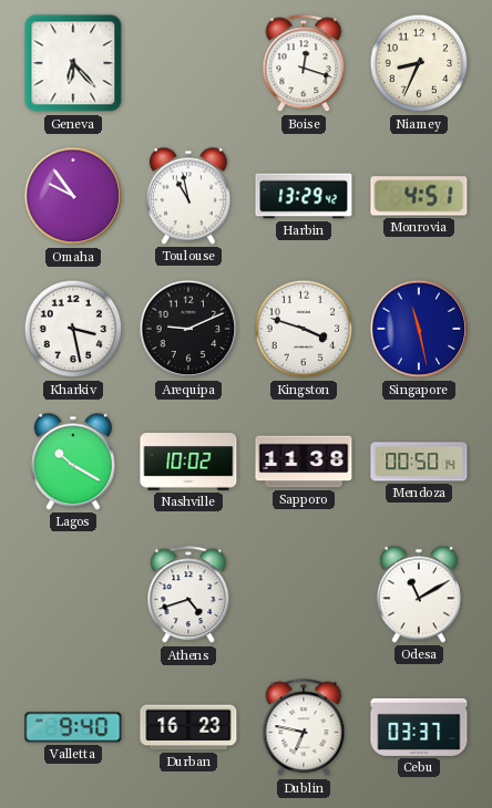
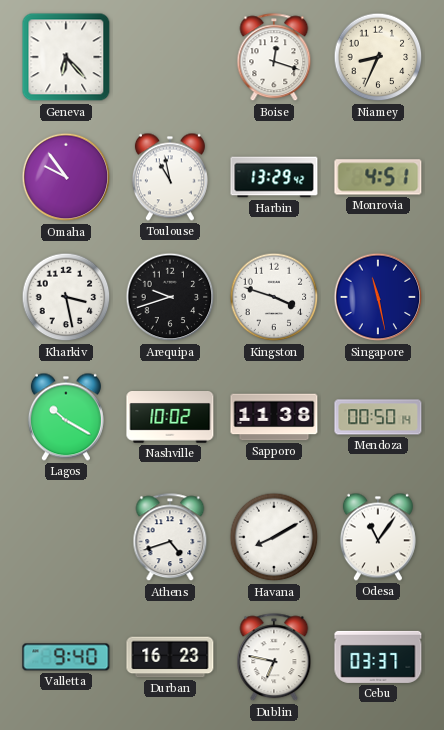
Arequipa: 9:11 -> 9:42
Havana: none -> 8:10
Odesa: 11:10 -> 11:06
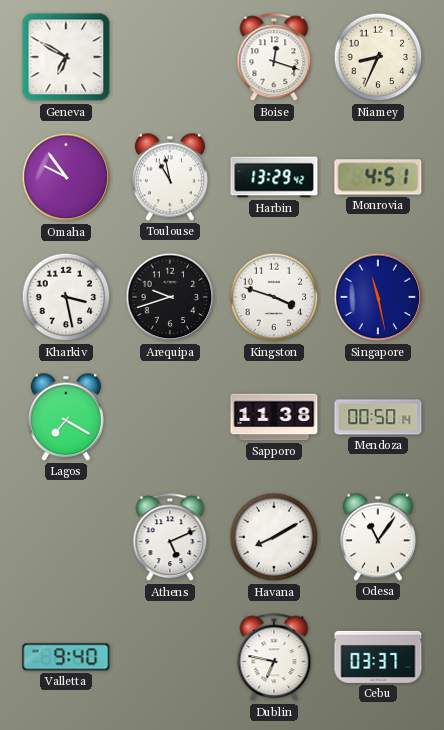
Geneva: 6:23 -> 6:50
Lagos: 10:20 -> 7:20
Nashville: 10:02 -> none
Athens: 4:42 -> 5:11
Durban: 16:23 -> none
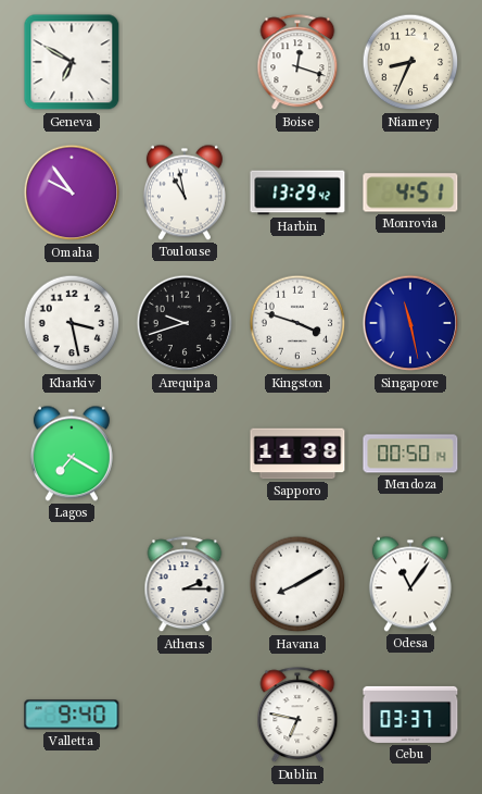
Athens: 5:11 -> 2:15
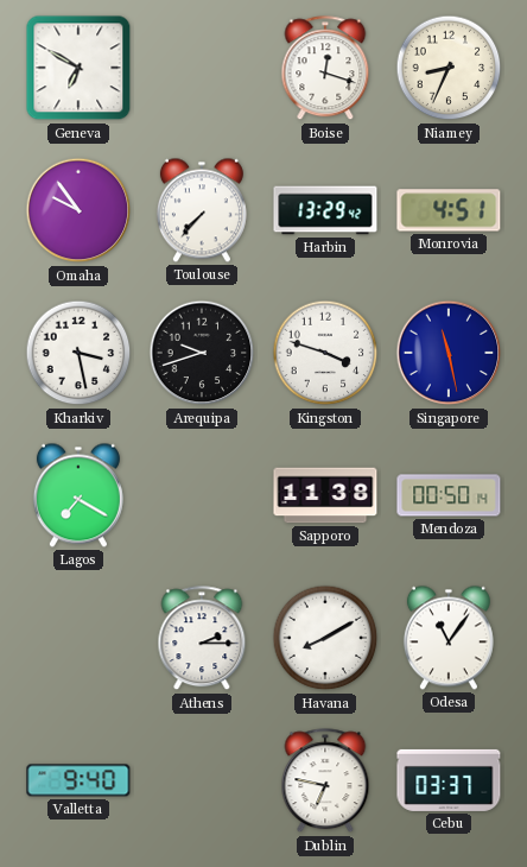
Toulouse: 10:58 -> 7:37
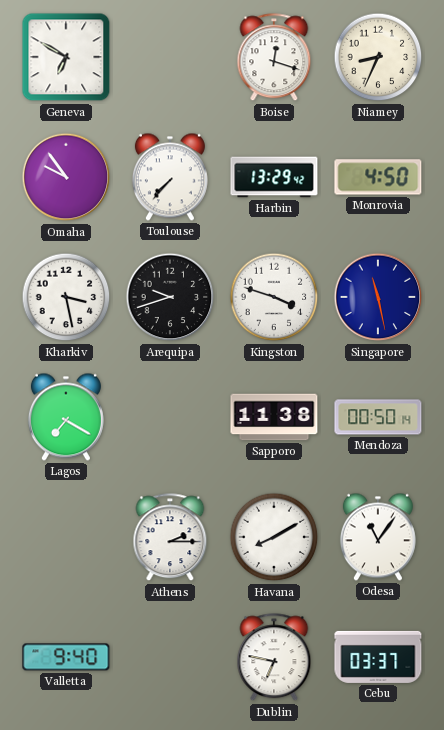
Monrovia: 4:51 -> 4:50
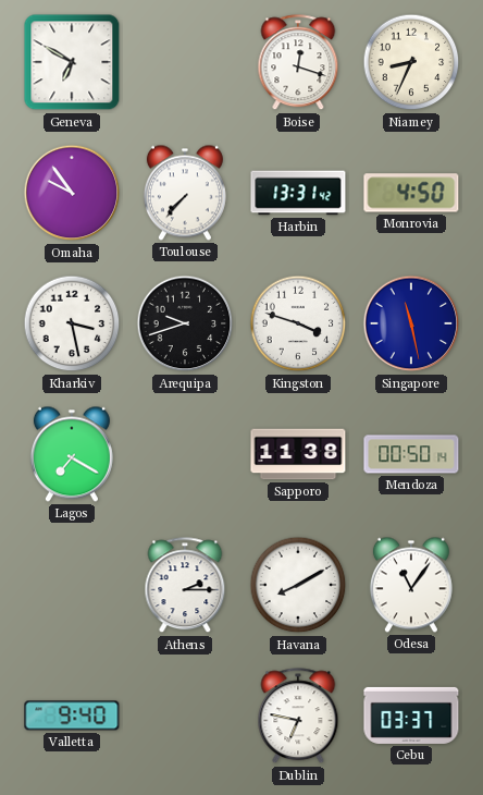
Harbin: 13:29 -> 13:31
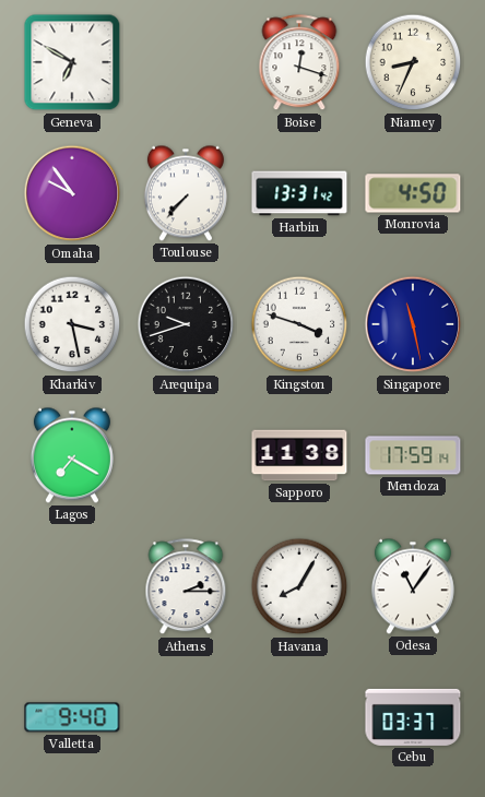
Mendoza: 00:50 -> 17:59
Havana: 8:10 -> 8:05
Dublin: 6:47 -> none
